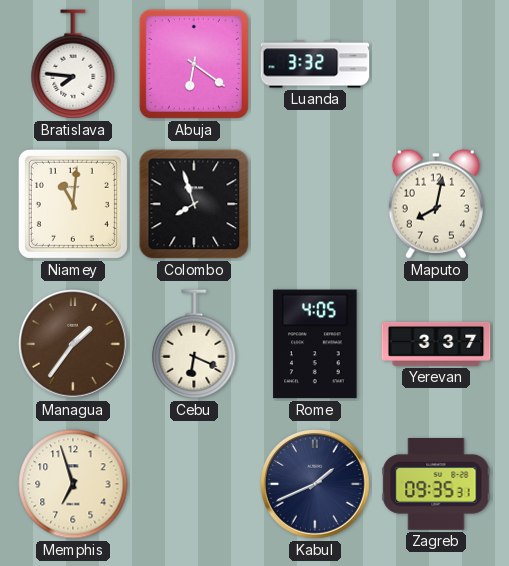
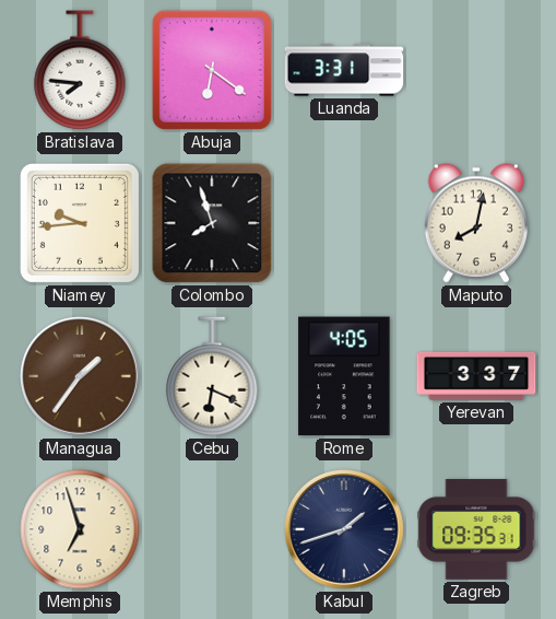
Luanda: 3:32 -> 3:31
Niamey: 11:01 -> 9:44
Kabul: 1:41 -> 1:42
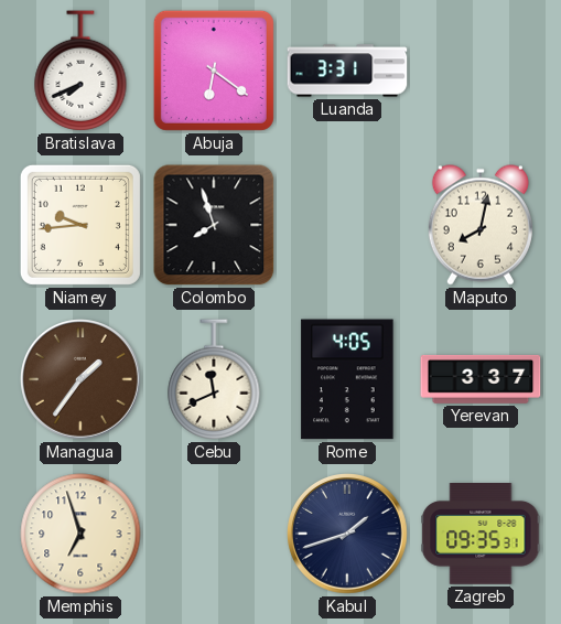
Bratislava: 7:46 -> 7:41
Cebu: 6:19 -> 11:41
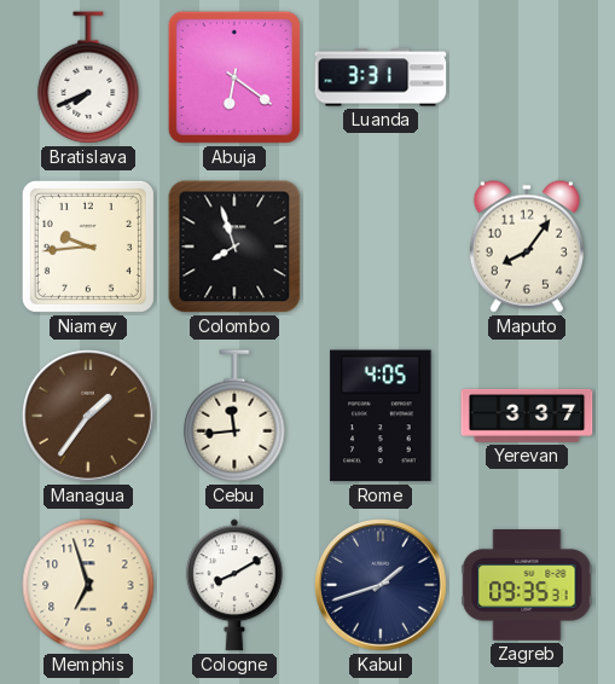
Maputo: 8:02 -> 8:06
Cebu: 11:41 -> 11:44
Cologne: none -> 8:10
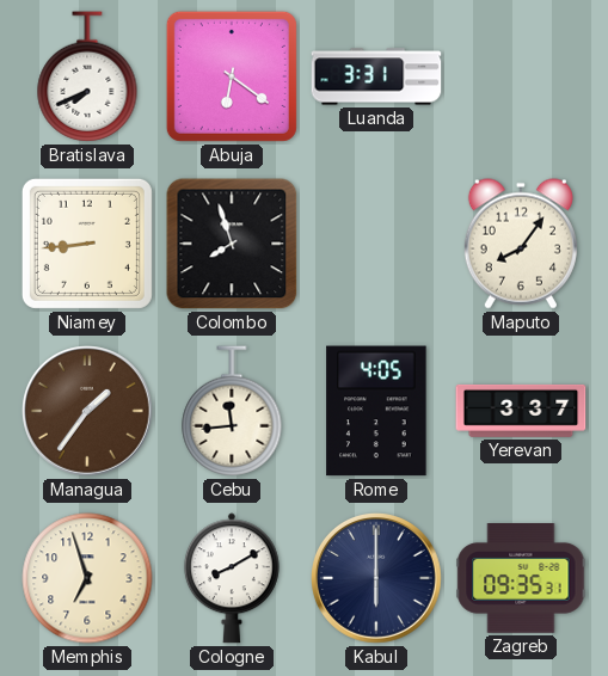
Niamey: 9:44 -> 8:44
Kabul: 1:42 -> 6:00
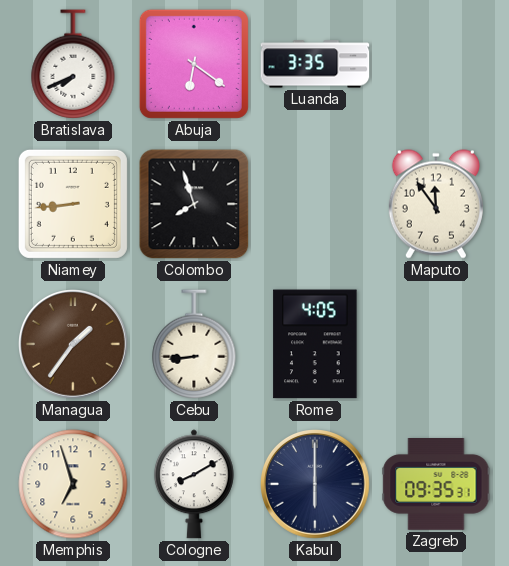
Luanda: 3:31 -> 3:35
Maputo: 8:06 -> 11:54
Cebu: 11:44 -> 8:44
Yerevan: 3:37 -> none
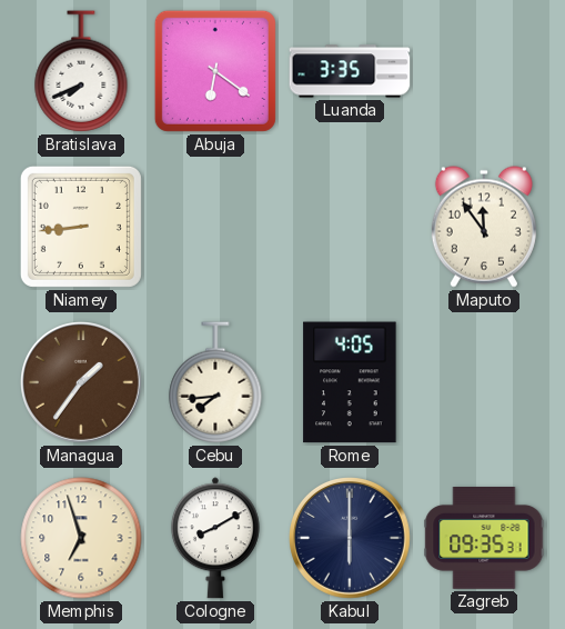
Colombo: 7:57 -> none
Cebu: 8:44 -> 7:44
